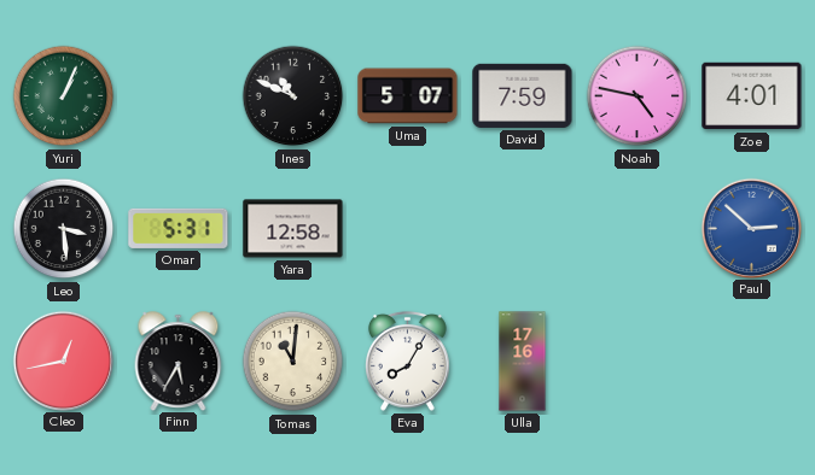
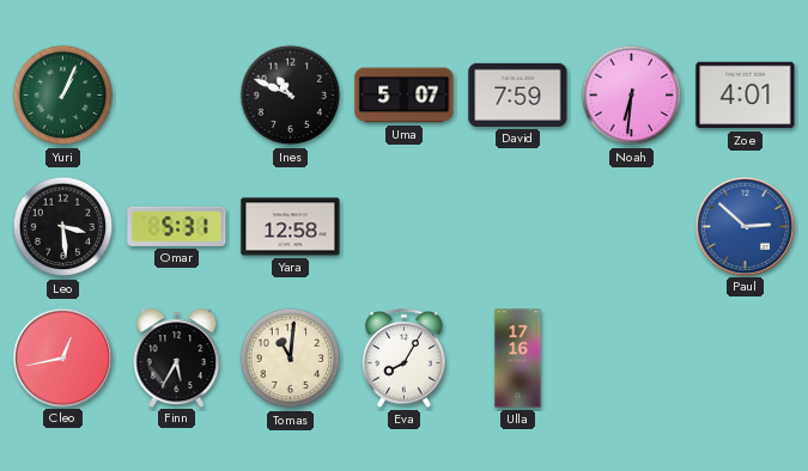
Noah: 4:47 -> 6:31
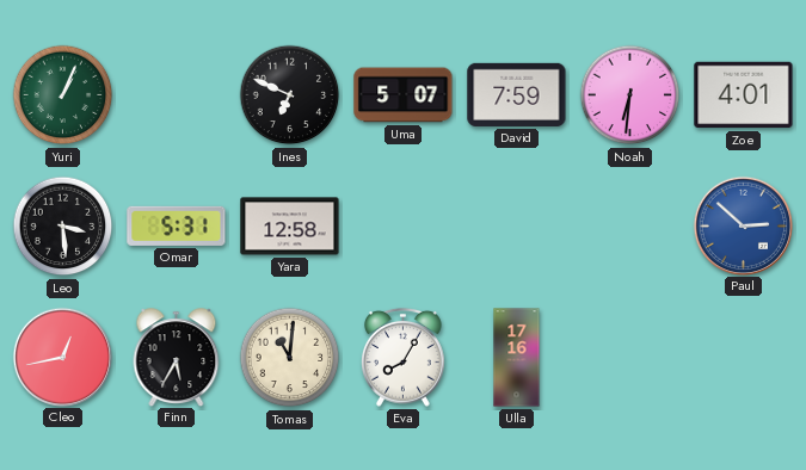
Ines: 10:49 -> 6:49
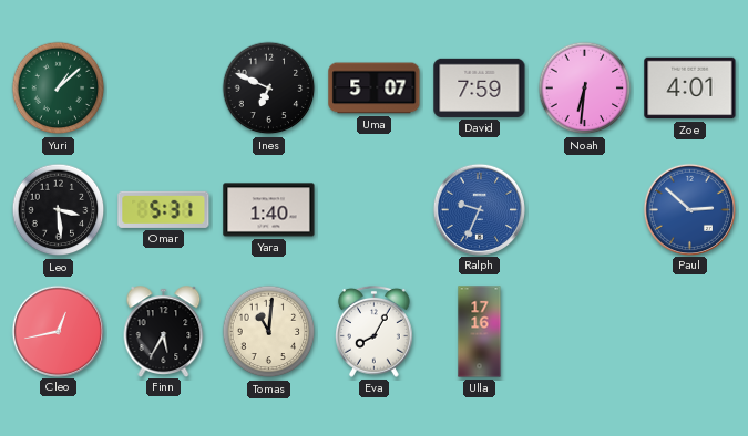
Yuri: 1:04 -> 1:08
Yara: 12:58 -> 1:40
Ralph: none -> 9:34
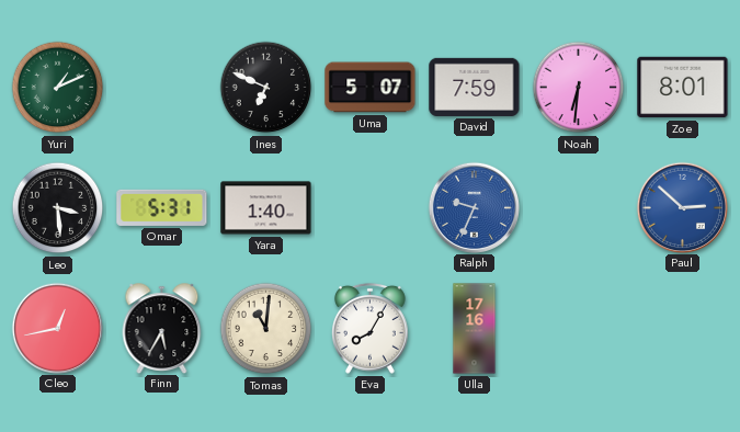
Yuri: 1:08 -> 1:11
Zoe: 4:01 -> 8:01
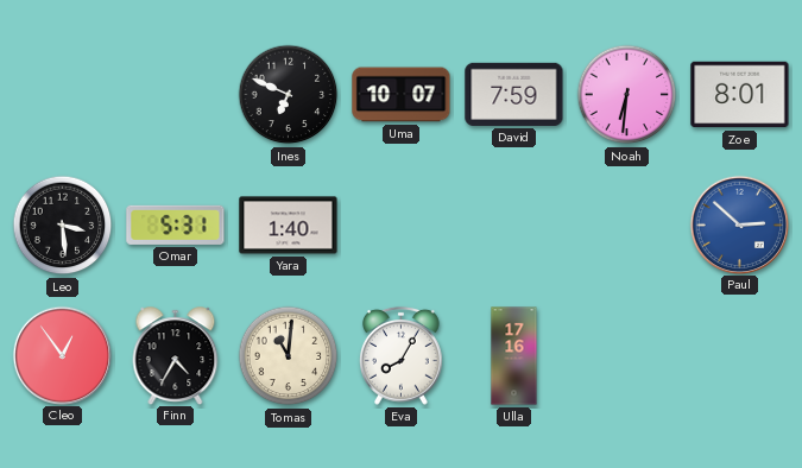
Yuri: 1:11 -> none
Uma: 5:07 -> 10:07
Ralph: 9:34 -> none
Cleo: 12:43 -> 12:54
Finn: 5:35 -> 4:35
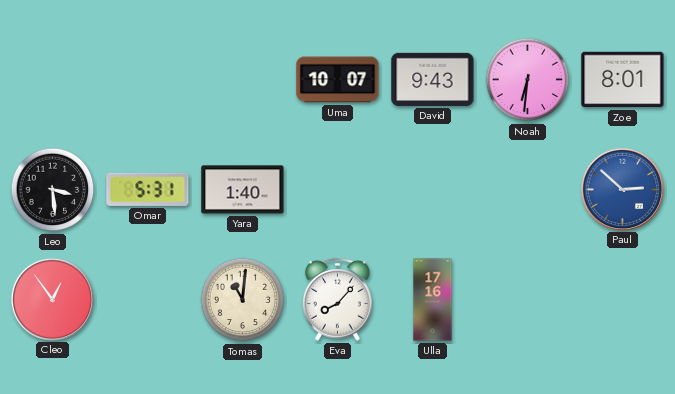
Ines: 6:49 -> none
David: 7:59 -> 9:43
Finn: 4:35 -> none
Eva: 8:05 -> 8:07
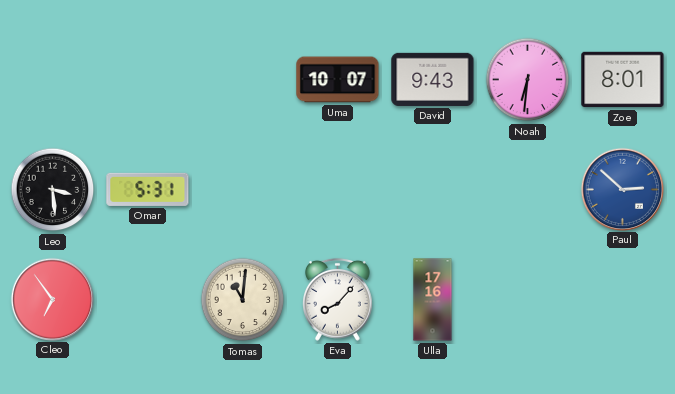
Yara: 1:40 -> none
Cleo: 12:54 -> 6:54
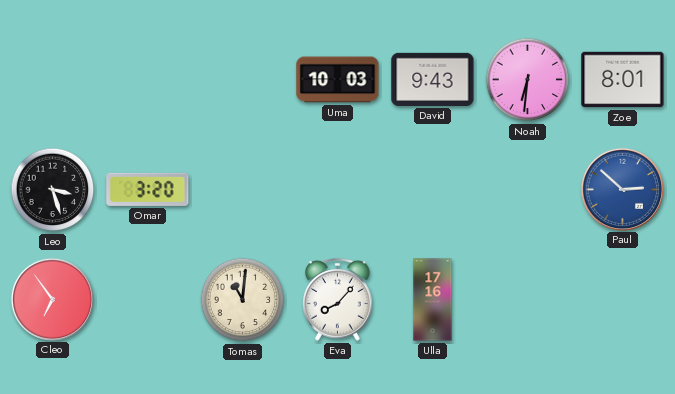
Uma: 10:07 -> 10:03
Leo: 3:29 -> 3:27
Omar: 5:31 -> 3:20
